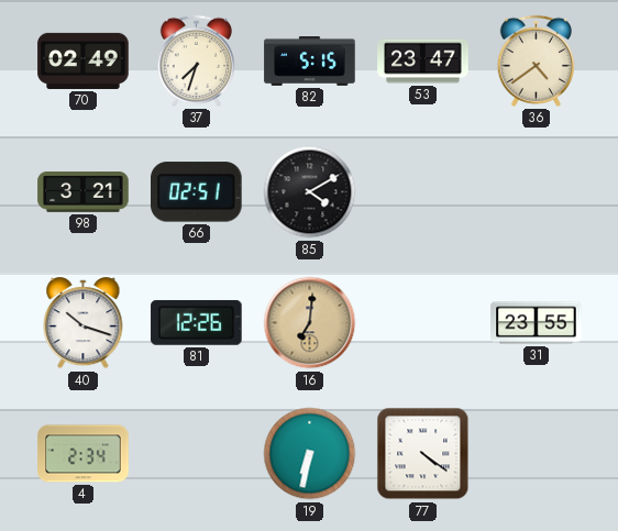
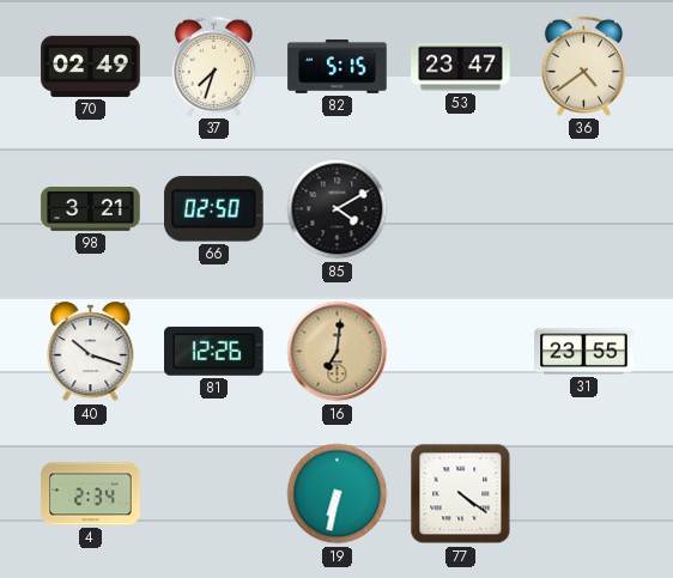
66: 02:51 -> 02:50
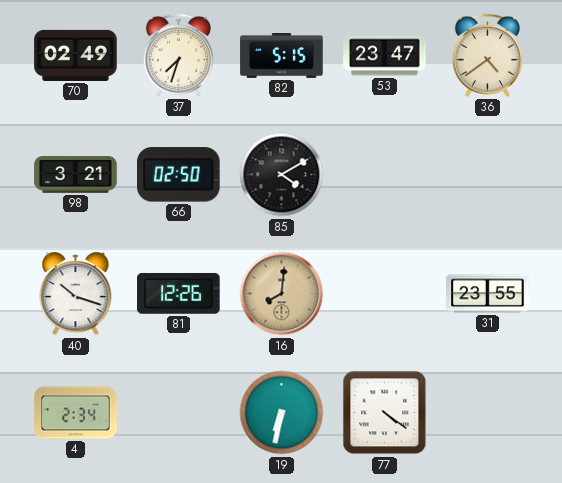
16: 7:01 -> 8:01
